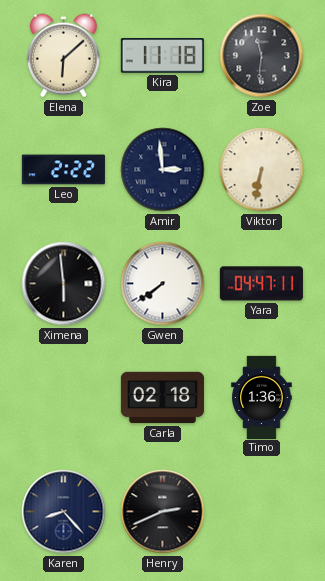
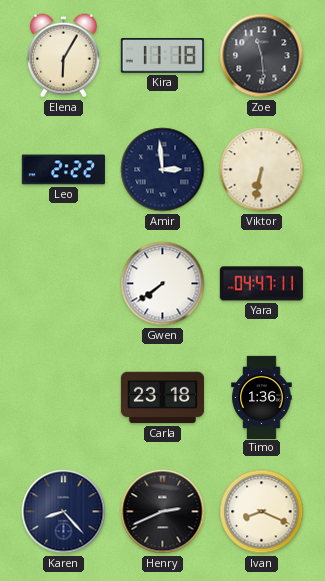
Elena: 6:08 -> 6:05
Zoe: 11:31 -> 11:29
Ximena: 5:59 -> none
Carla: 02:18 -> 23:18
Ivan: none -> 8:19
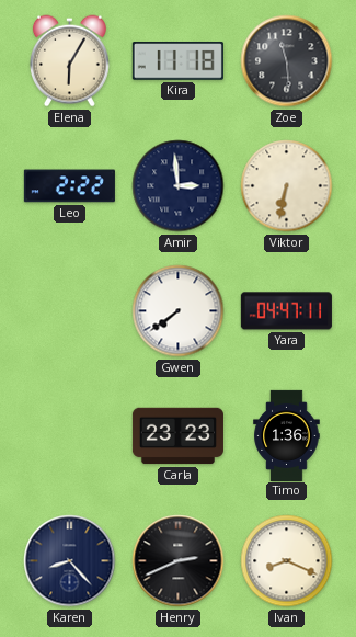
Carla: 23:18 -> 23:23
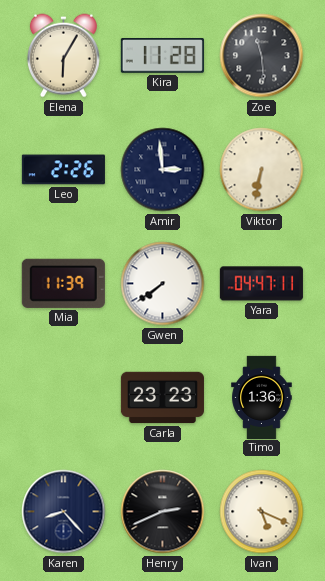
Kira: 11:18 -> 11:28
Leo: 2:22 -> 2:26
Mia: none -> 11:39
Ivan: 8:19 -> 5:19
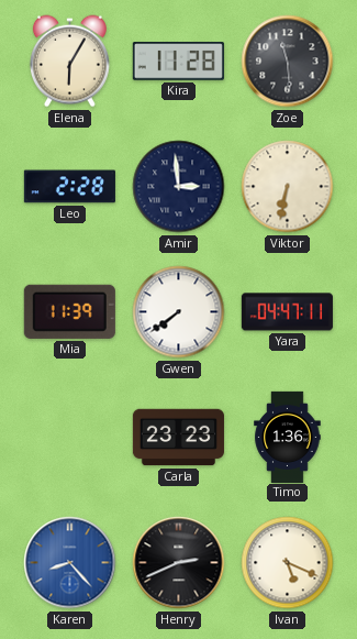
Leo: 2:26 -> 2:28
Karen dial: navy -> blue
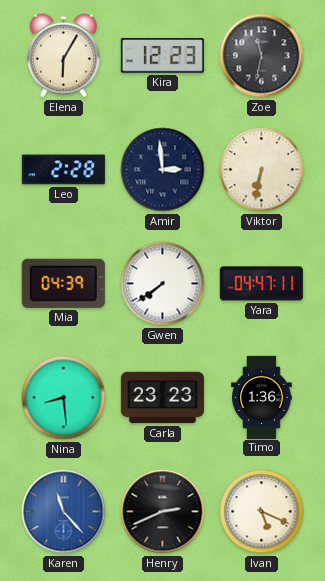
Kira: 11:28 -> 12:23
Zoe: 11:29 -> 11:32
Mia: 11:39 -> 04:39
Nina: none -> 8:29
Karen: 8:23 -> 11:23
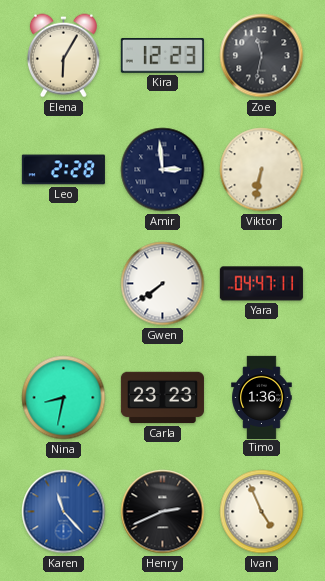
Mia: 04:39 -> none
Nina: 8:29 -> 8:32
Ivan: 5:19 -> 4:56
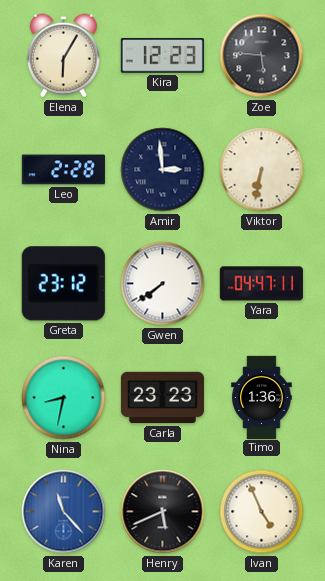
Zoe: 11:32 -> 5:46
Greta: none -> 23:12
Henry: 2:41 -> 5:41
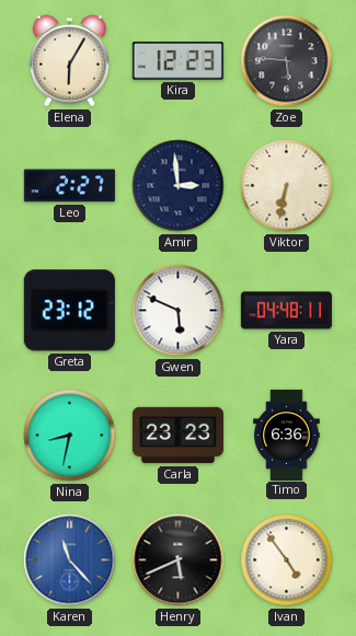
Leo: 2:28 -> 2:27
Gwen: 7:39 -> 5:49
Yara: 04:47 -> 04:48
Timo: 1:36 -> 6:36
Ivan: 4:56 -> 4:54
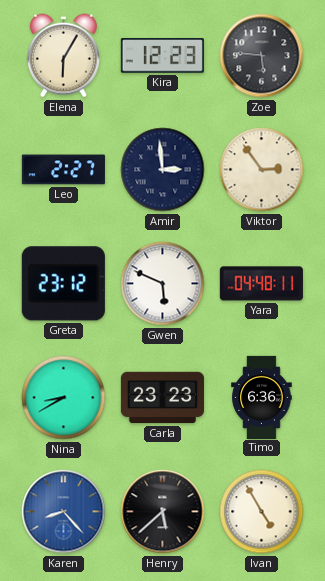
Viktor: 6:32 -> 2:54
Nina: 8:32 -> 8:40
Karen: 11:23 -> 8:23
Henry: 5:41 -> 5:38
Ivan: 4:54 -> 4:55
